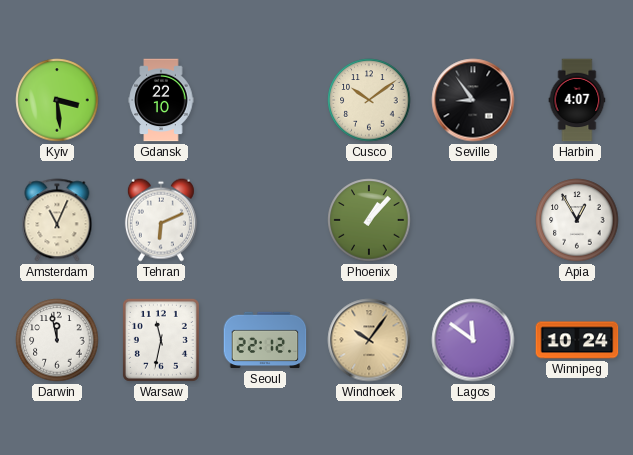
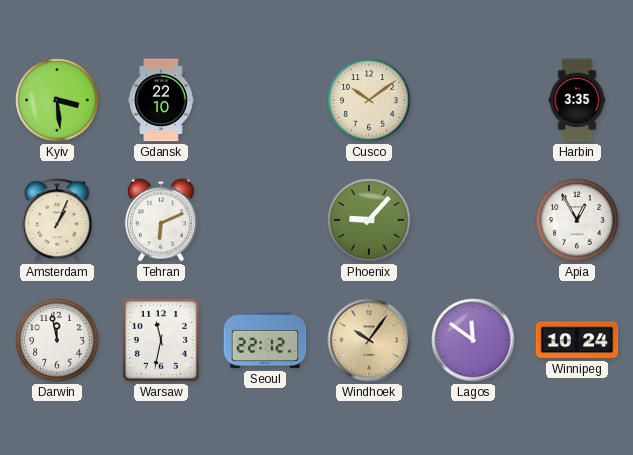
Seville: 8:54 -> none
Harbin: 4:07 -> 3:35
Amsterdam: 11:04 -> 1:04
Phoenix: 1:07 -> 9:07
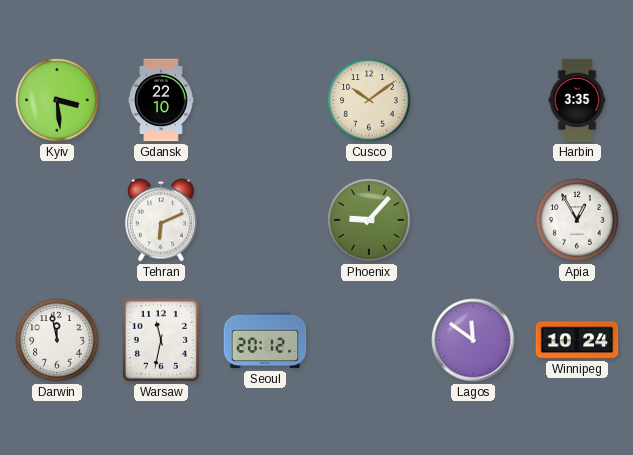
Amsterdam: 1:04 -> none
Seoul: 22:12 -> 20:12
Windhoek: 10:06 -> none
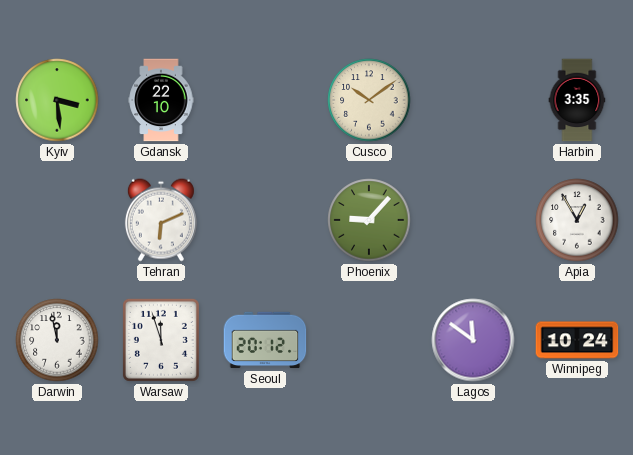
Warsaw: 11:32 -> 11:57
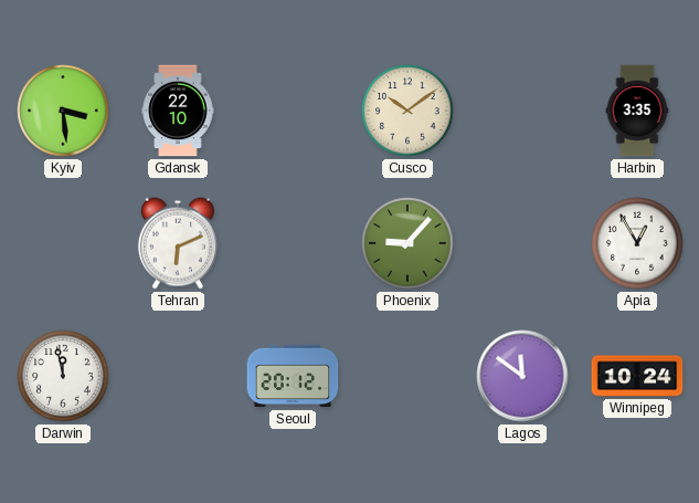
Warsaw: 11:57 -> none
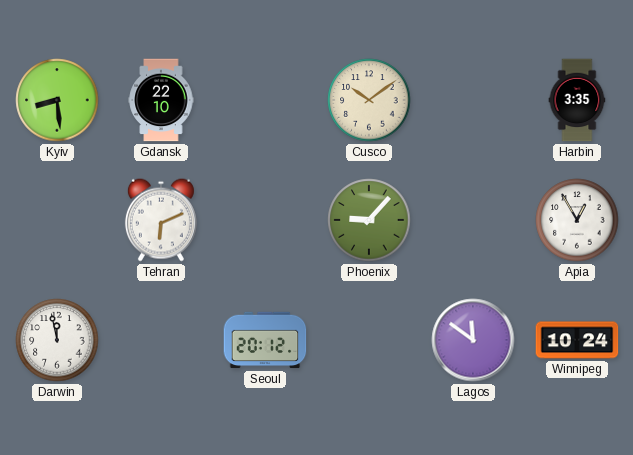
Kyiv: 3:29 -> 8:29
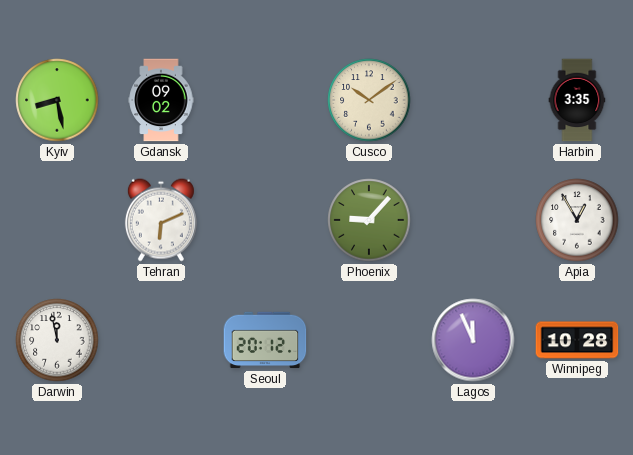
Kyiv: 8:29 -> 8:28
Gdansk: 22:10 -> 09:02
Lagos: 11:51 -> 11:56
Winnipeg: 10:24 -> 10:28
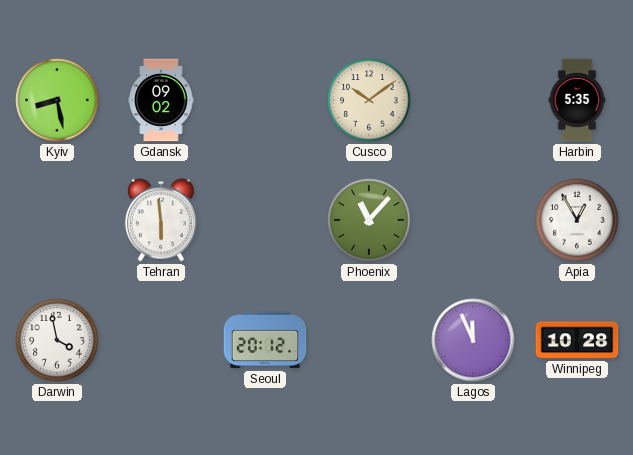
Harbin: 3:35 -> 5:35
Tehran: 6:11 -> 5:59
Phoenix: 9:07 -> 11:07
Darwin: 11:58 -> 3:58
